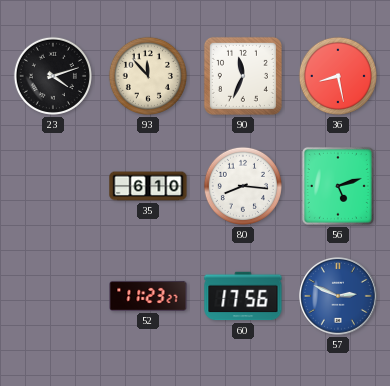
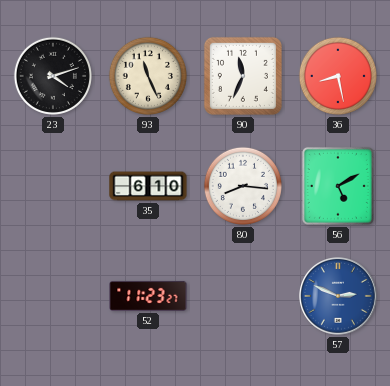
93: 11:53 -> 11:26
56: 5:12 -> 5:10
60: 17:56 -> none
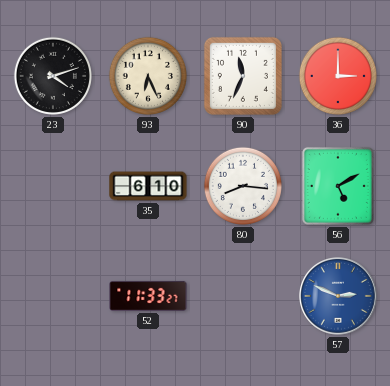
93: 11:26 -> 6:26
36: 8:28 -> 3:00
52: 11:23 -> 11:33
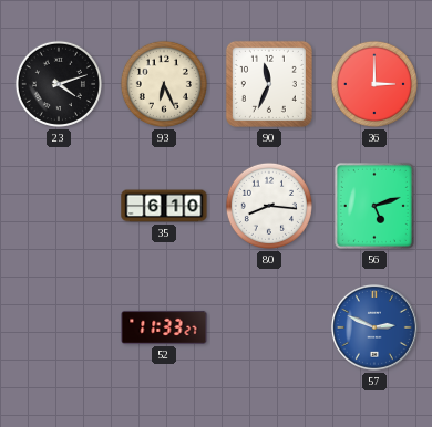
56: 5:10 -> 5:12
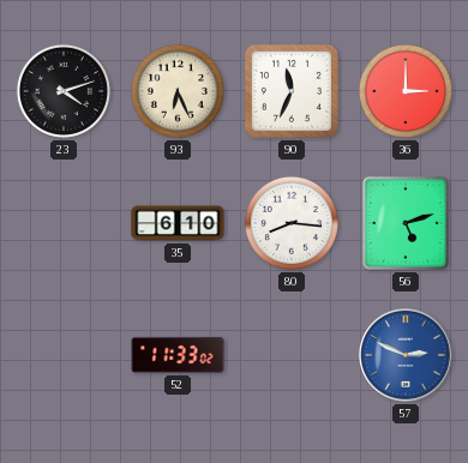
52: 11:33:27 -> 11:33:02
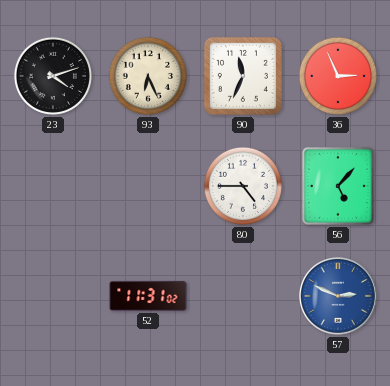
36: 3:00 -> 2:56
35: 6:10 -> none
80: 8:16 -> 4:45
56: 5:12 -> 5:07
52: 11:33 -> 11:31
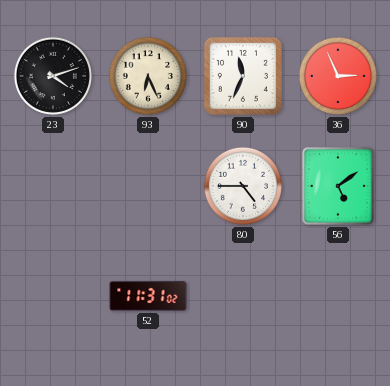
56: 5:07 -> 5:09
57: 2:49 -> none
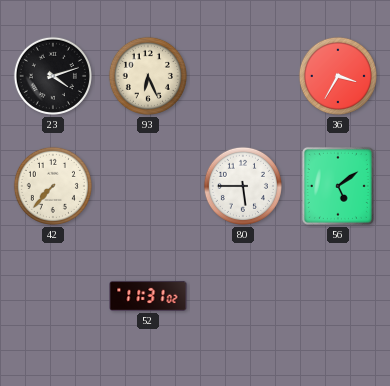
90: 11:34 -> none
36: 2:56 -> 3:35
42: none -> 7:37
80: 4:45 -> 5:45
